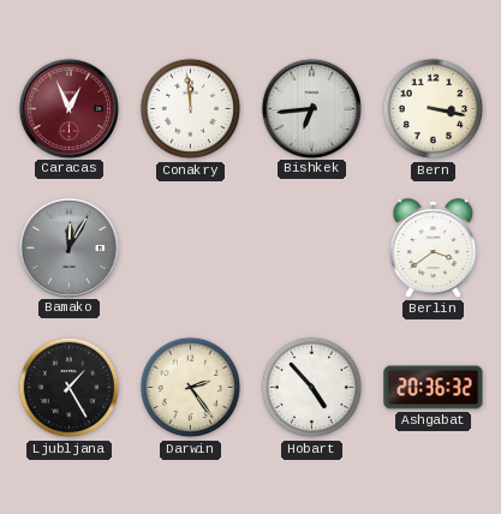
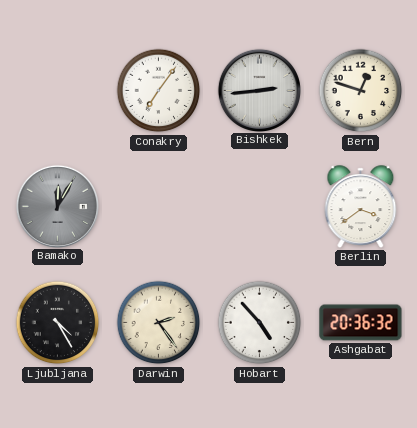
Caracas: 12:56 -> none
Conakry: 11:59 -> 7:06
Bishkek: 6:44 -> 2:44
Bern: 3:17 -> 12:48
Ljubljana: 1:25 -> 4:25
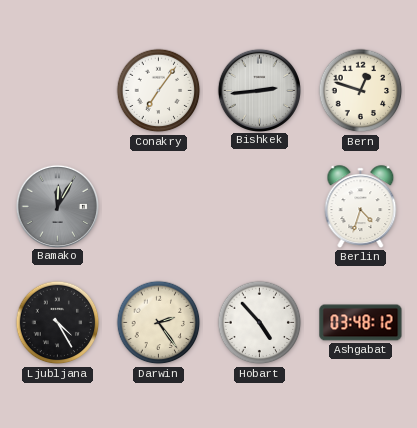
Berlin: 3:39 -> 4:33
Ashgabat: 20:36 -> 03:48
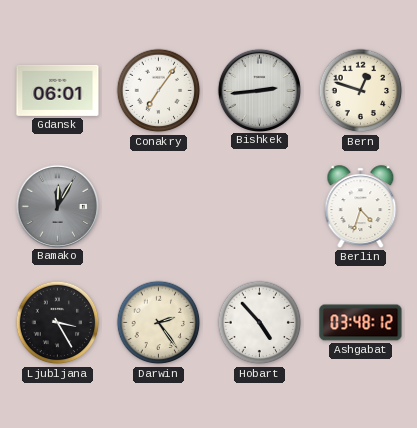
Gdansk: none -> 06:01
Ljubljana: 4:25 -> 3:25
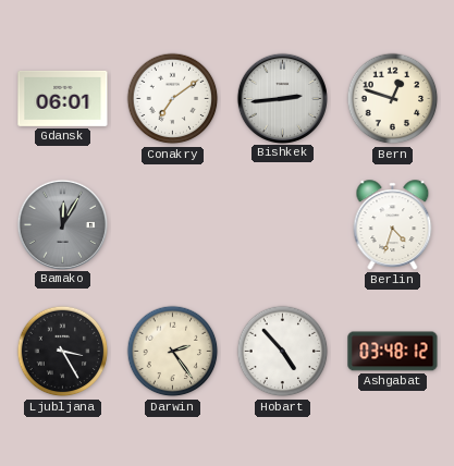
Conakry: 7:06 -> 7:09
